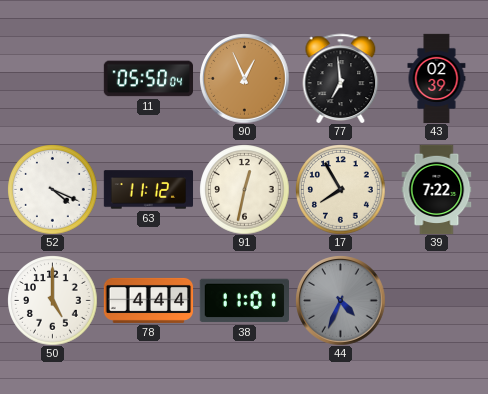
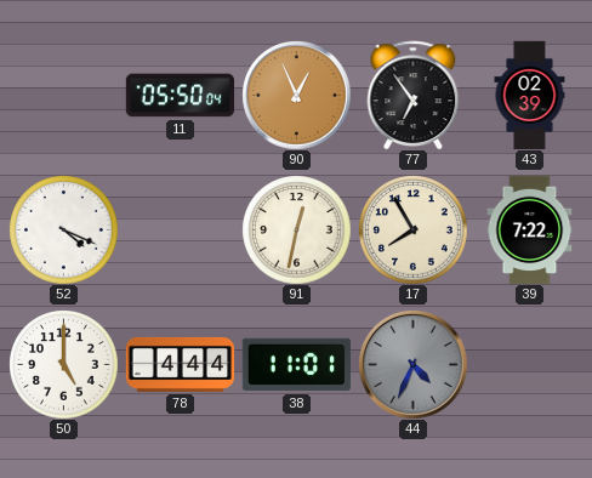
77: 6:59 -> 6:54
63: 11:12 -> none
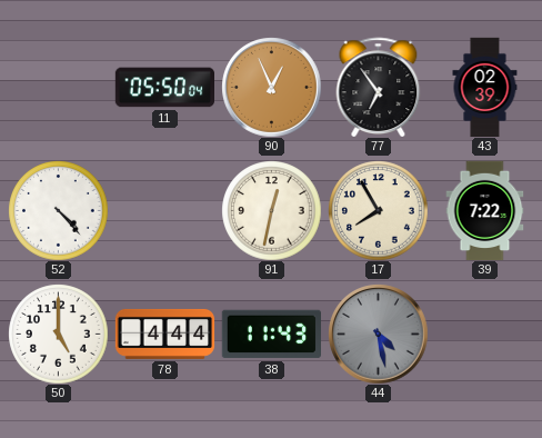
52: 4:19 -> 4:23
38: 11:01 -> 11:43
44: 4:34 -> 4:28
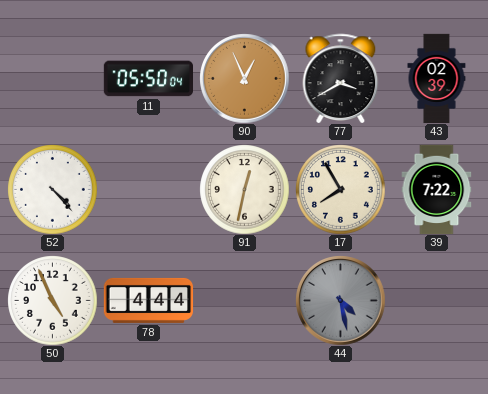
77: 6:54 -> 3:40
50: 5:00 -> 4:56
38: 11:43 -> none
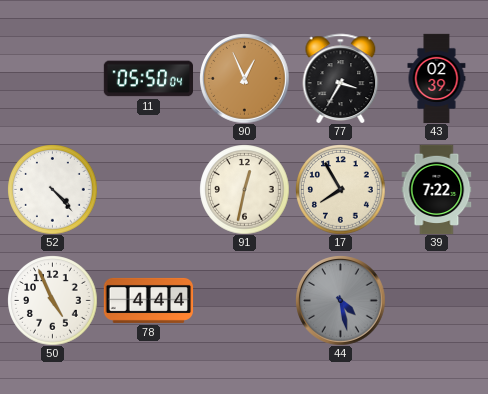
77: 3:40 -> 3:35
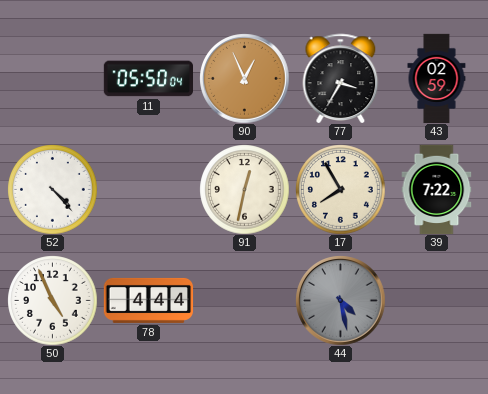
43: 02:39 -> 02:59
